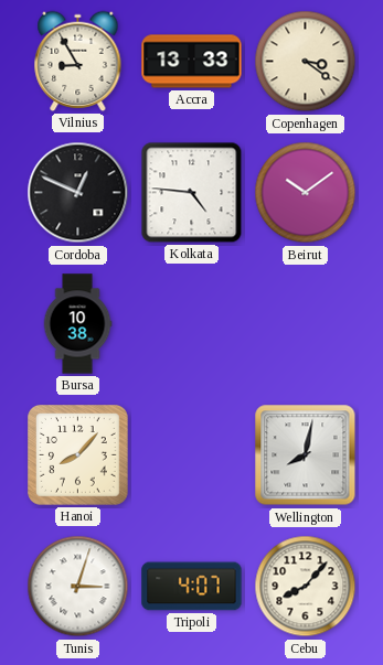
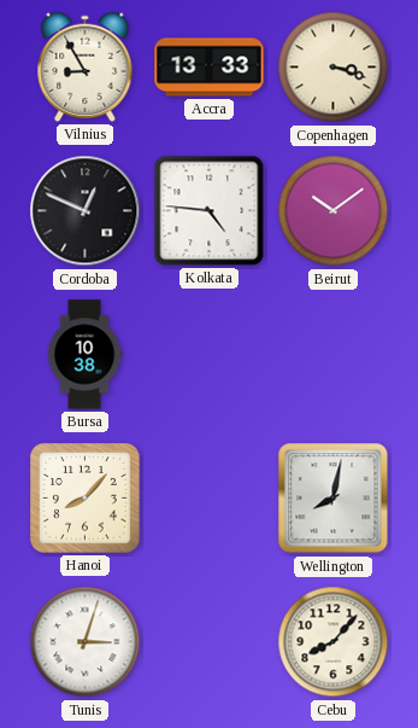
Copenhagen: 3:21 -> 3:18
Tripoli: 4:07 -> none
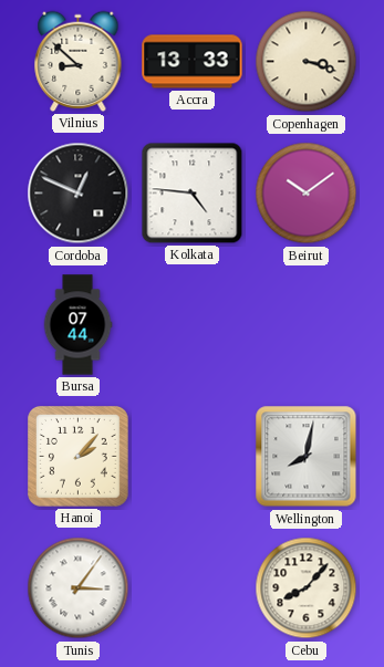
Vilnius: 8:55 -> 8:52
Bursa: 10:38 -> 07:44
Hanoi: 8:07 -> 2:07
Tunis: 3:03 -> 3:06
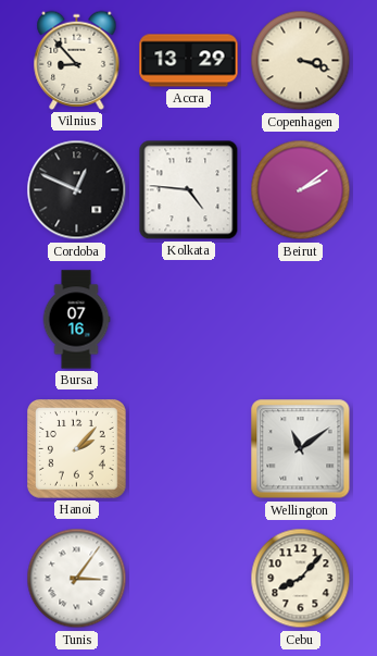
Vilnius: 8:52 -> 8:53
Accra: 13:33 -> 13:29
Beirut: 10:09 -> 2:09
Bursa: 07:44 -> 07:16
Wellington: 8:02 -> 11:09
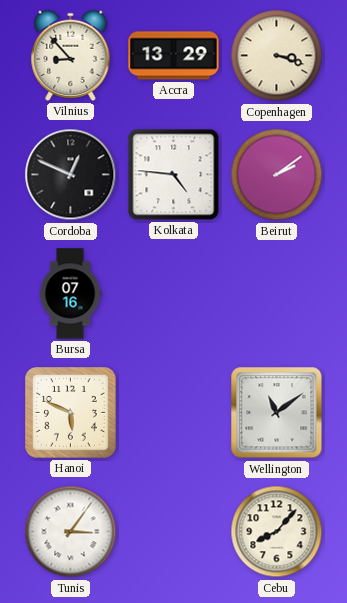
Hanoi: 2:07 -> 5:49
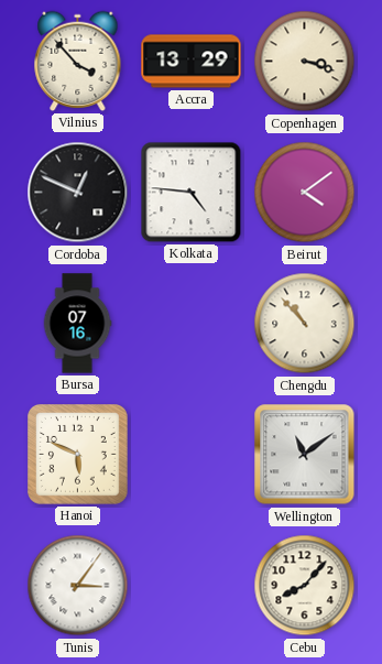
Vilnius: 8:53 -> 3:53
Beirut: 2:09 -> 4:09
Chengdu: none -> 10:53
